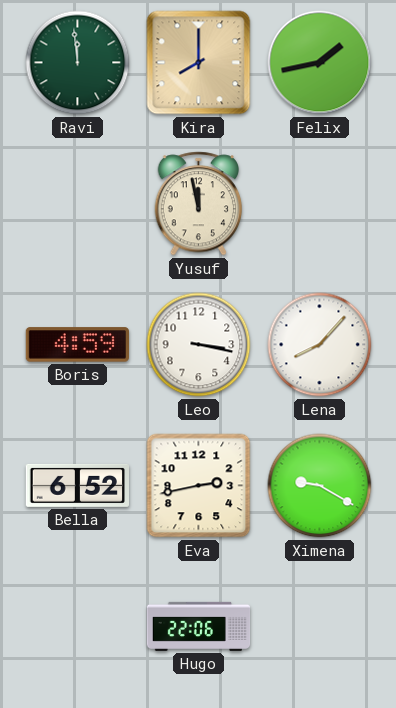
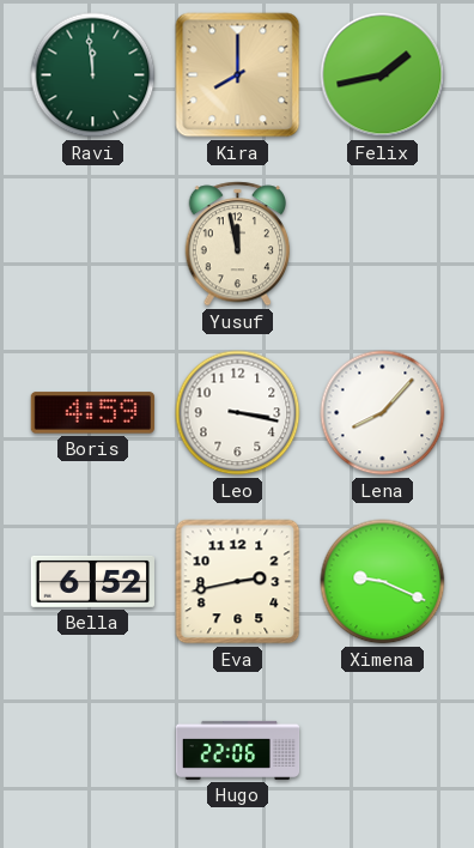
Ximena: 9:20 -> 9:19
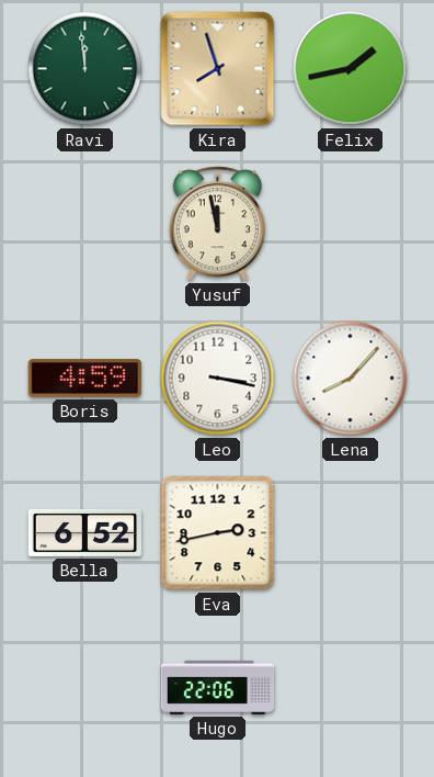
Kira: 8:00 -> 7:57
Ximena: 9:19 -> none
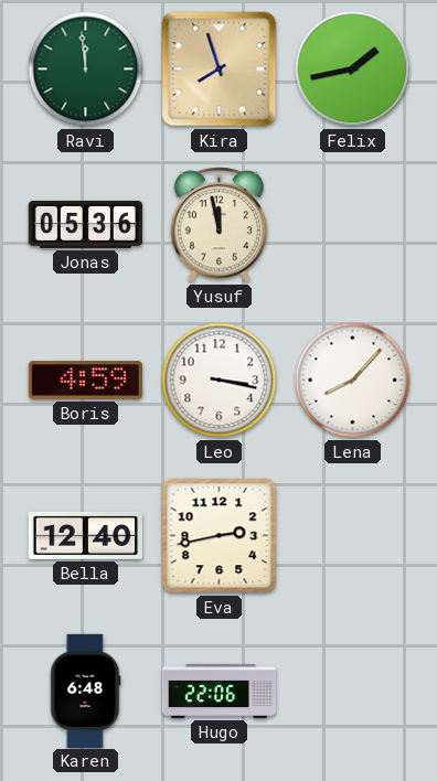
Jonas: none -> 05:36
Bella: 6:52 -> 12:40
Karen: none -> 6:48
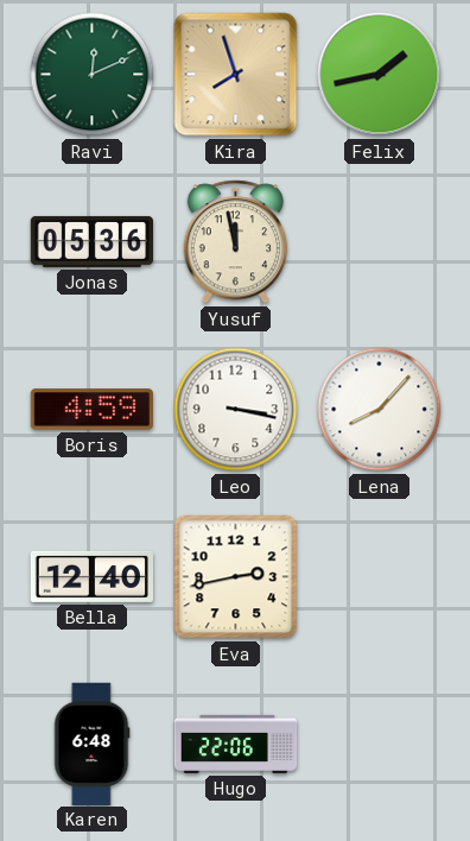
Ravi: 11:59 -> 12:11
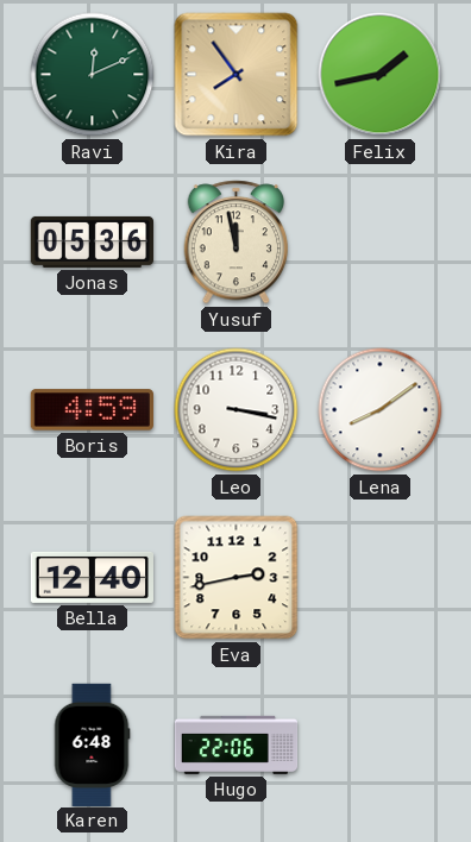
Kira: 7:57 -> 7:54
Lena: 8:07 -> 8:09
